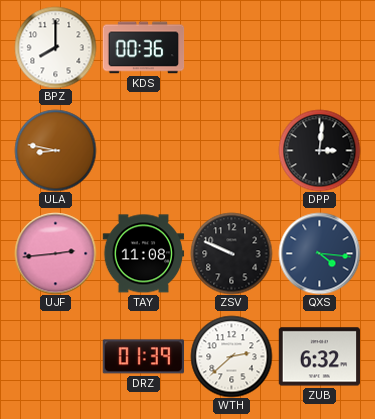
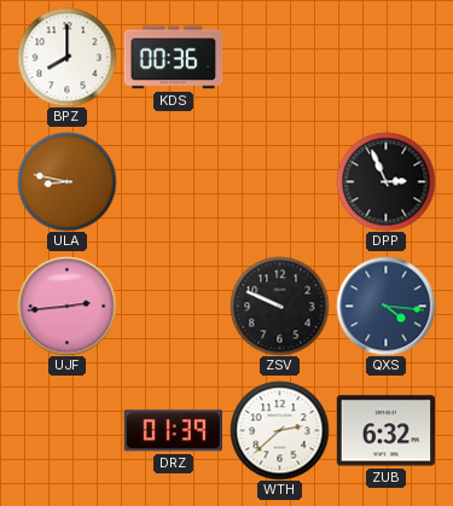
DPP: 3:01 -> 2:56
TAY: 11:08 -> none
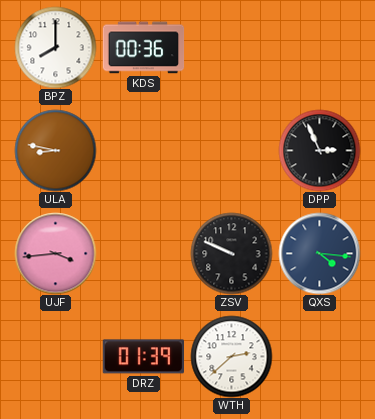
UJF: 2:44 -> 3:44
ZUB: 6:32 -> none
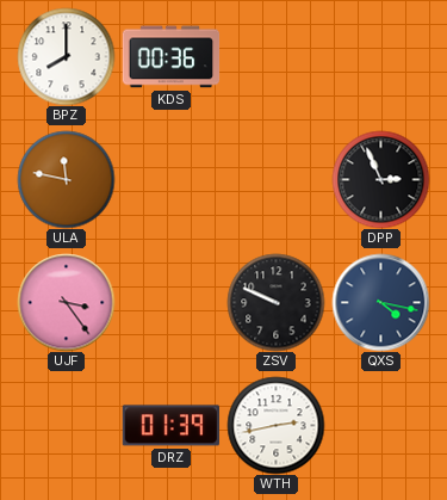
ULA: 8:47 -> 11:47
UJF: 3:44 -> 3:24
QXS: 4:16 -> 4:17
WTH: 2:38 -> 2:43
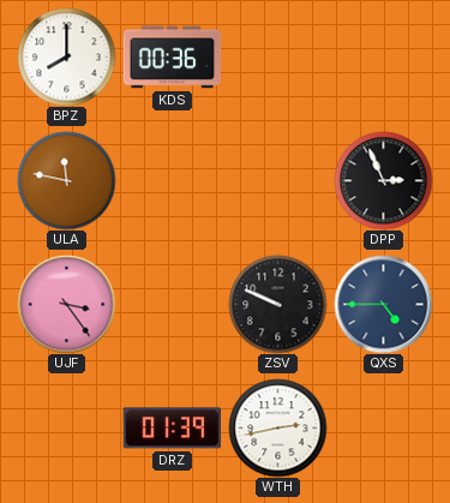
QXS: 4:17 -> 4:45
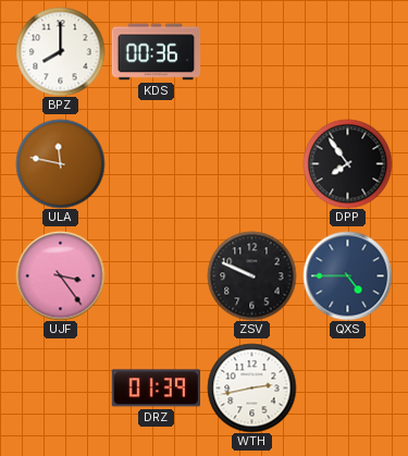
DPP: 2:56 -> 7:54
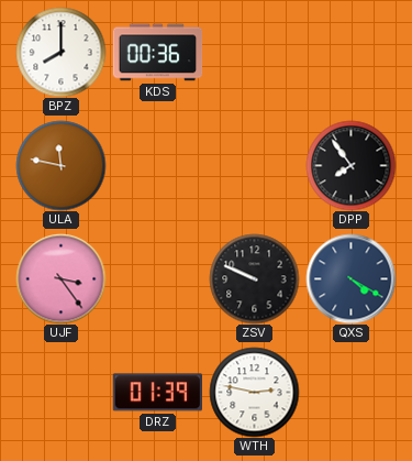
QXS: 4:45 -> 4:20
WTH: 2:43 -> 2:47
